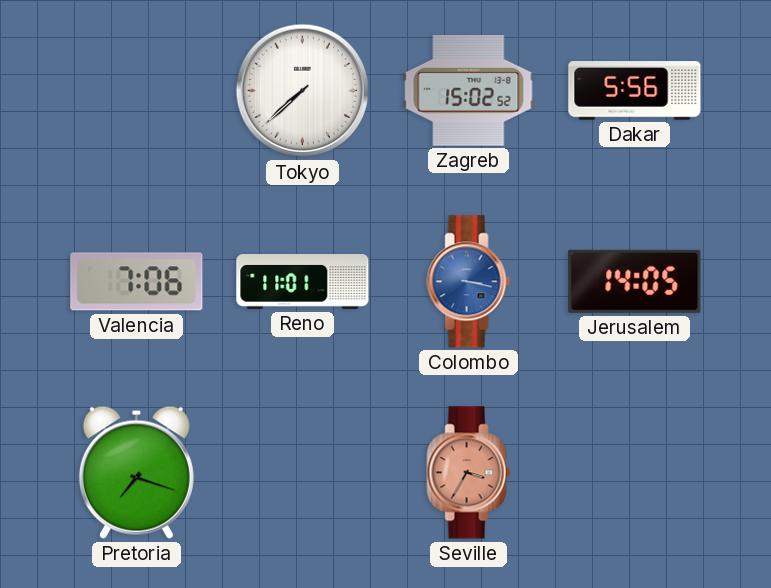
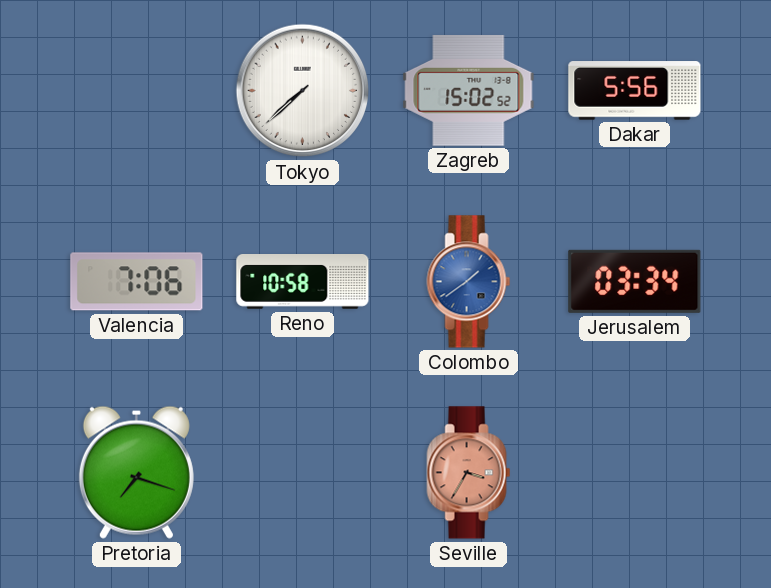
Reno: 11:01 -> 10:58
Colombo: 3:17 -> 1:39
Jerusalem: 14:05 -> 03:34
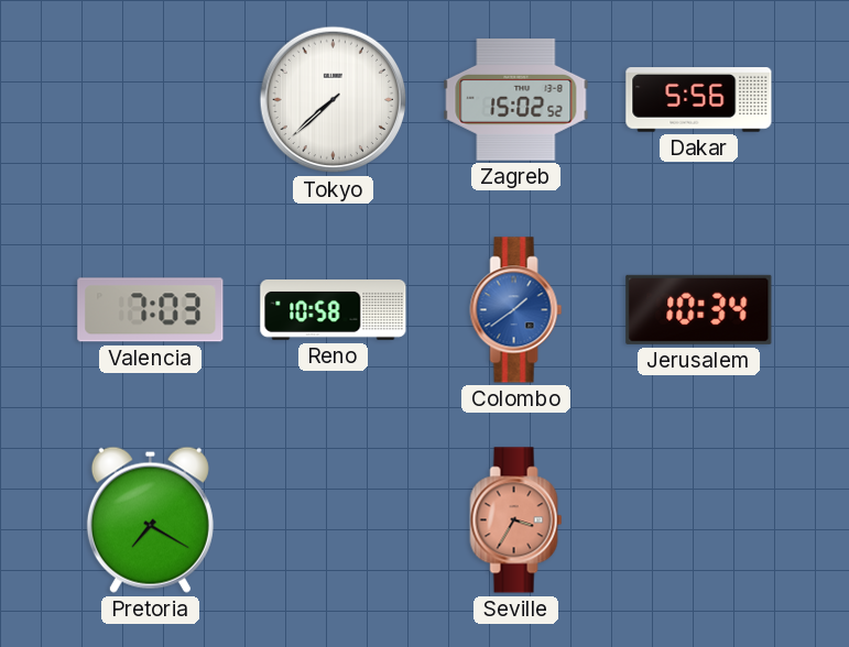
Valencia: 7:06 -> 7:03
Jerusalem: 03:34 -> 10:34
Pretoria: 7:18 -> 7:20
